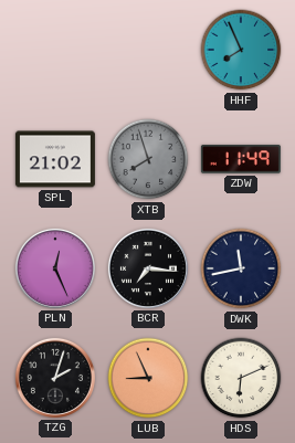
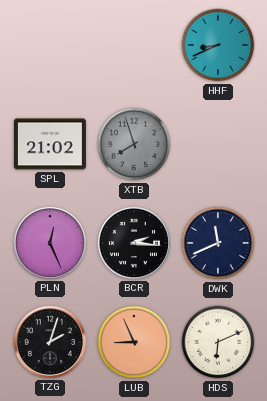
HHF: 7:56 -> 8:41
ZDW: 11:49 -> none
BCR: 7:16 -> 2:16
DWK: 11:43 -> 11:41
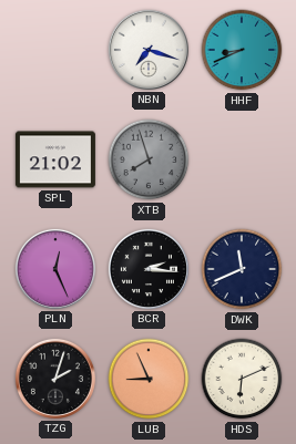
NBN: none -> 7:18
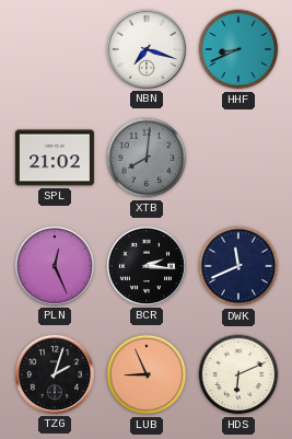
XTB: 7:57 -> 8:01
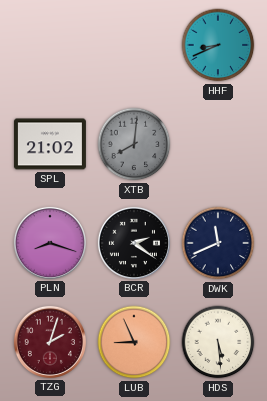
NBN: 7:18 -> none
PLN: 12:26 -> 8:18
BCR: 2:16 -> 2:21
TZG dial: black -> burgundy
HDS: 6:11 -> 5:29
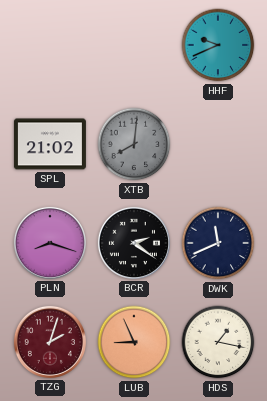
HHF: 8:41 -> 9:41
HDS: 5:29 -> 1:17
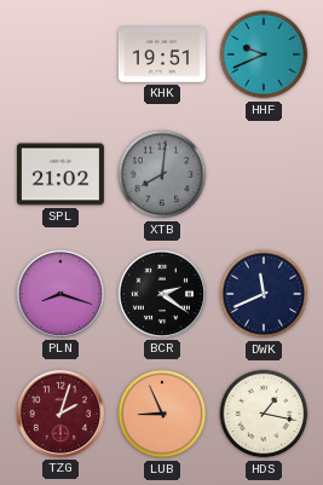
KHK: none -> 19:51
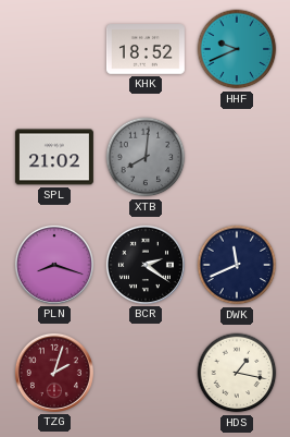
KHK: 19:51 -> 18:52
LUB: 8:56 -> none
